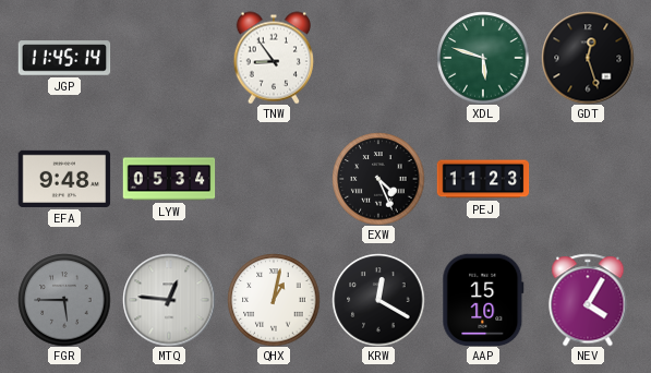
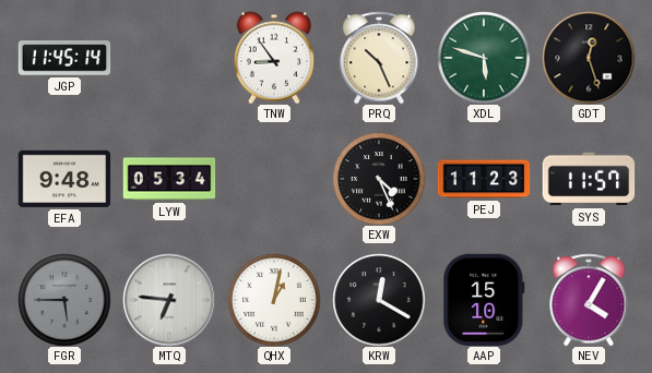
PRQ: none -> 10:26
SYS: none -> 11:57
MTQ: 12:46 -> 6:46
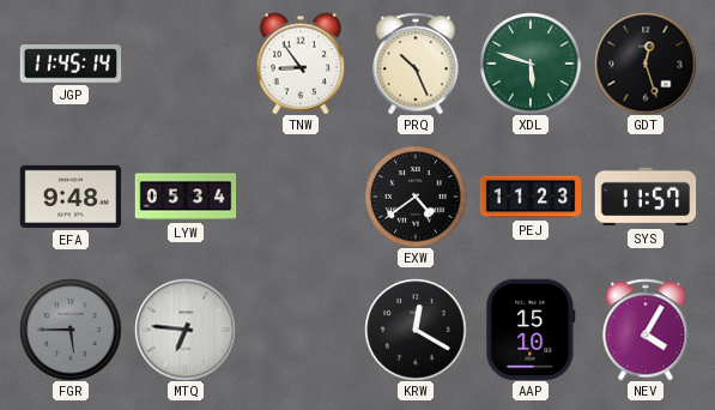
EXW: 4:26 -> 4:39
QHX: 1:02 -> none
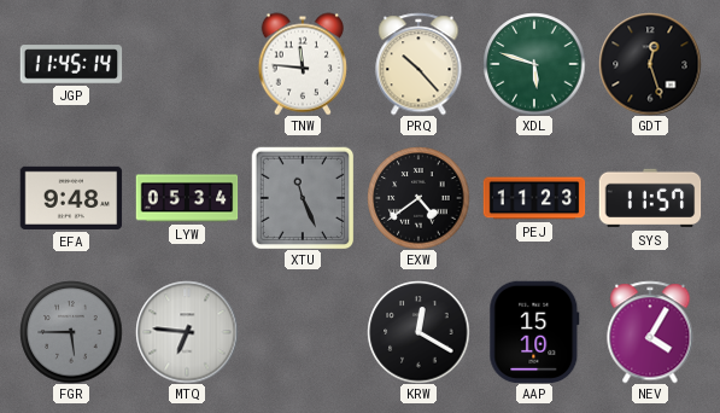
TNW: 8:54 -> 11:46
PRQ: 10:26 -> 10:23
XTU: none -> 11:26
